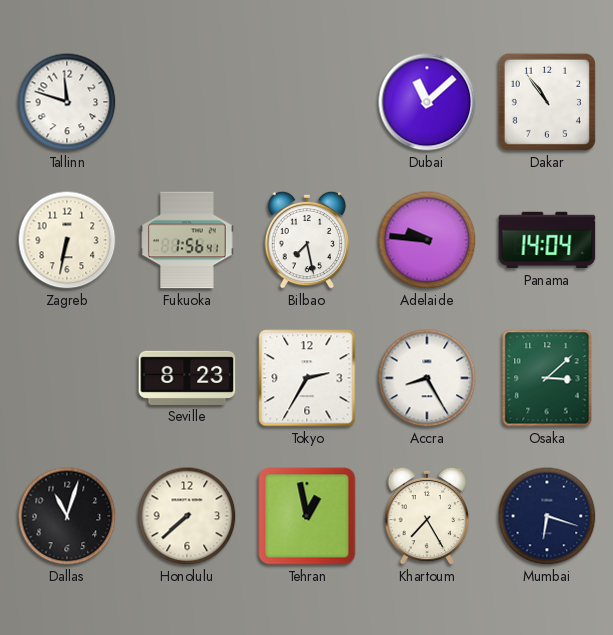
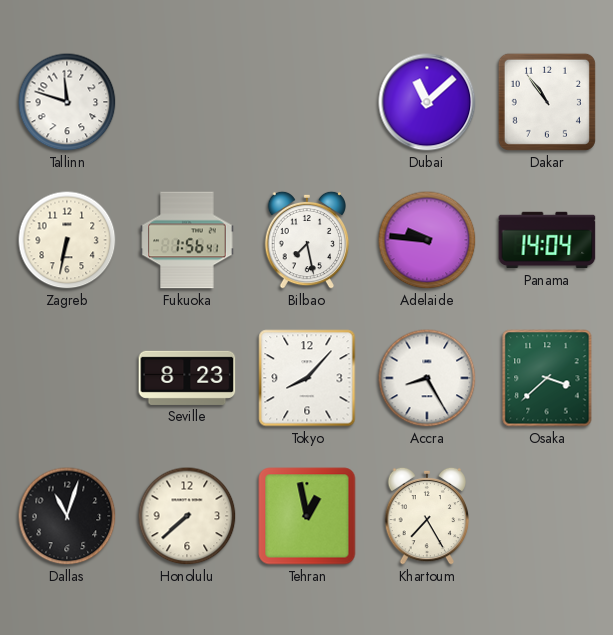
Tokyo: 2:35 -> 8:07
Osaka: 3:08 -> 3:38
Mumbai: 6:18 -> none
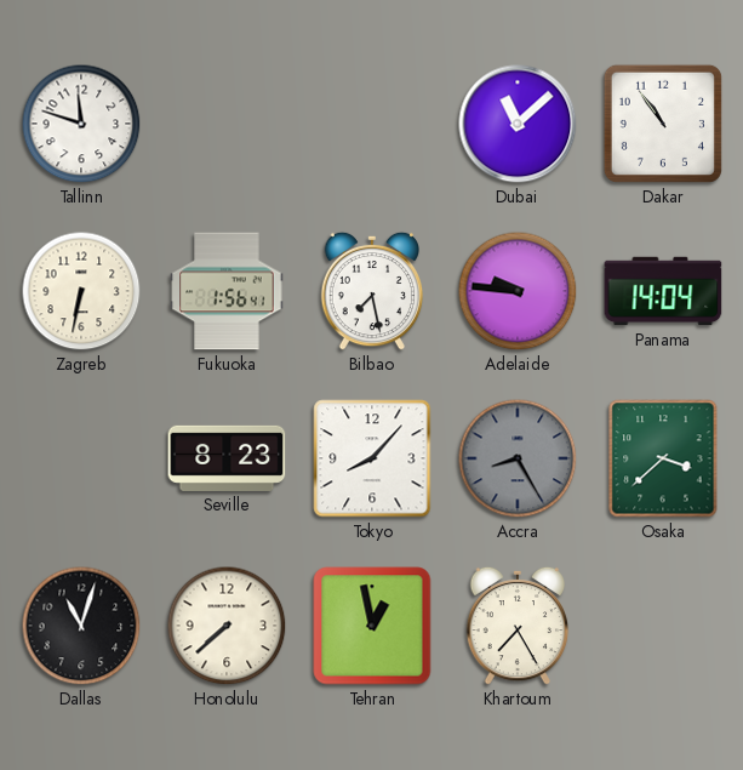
Accra dial: white -> grey
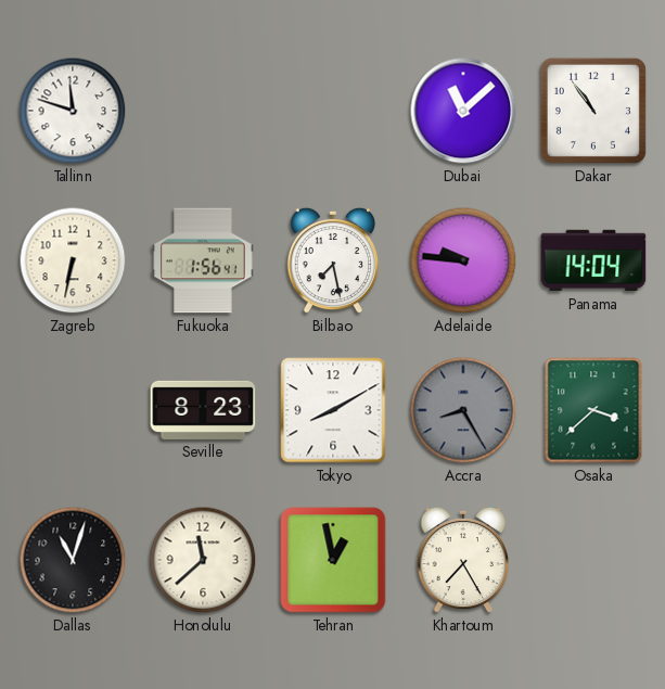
Tokyo: 8:07 -> 8:10
Honolulu: 7:38 -> 11:38
